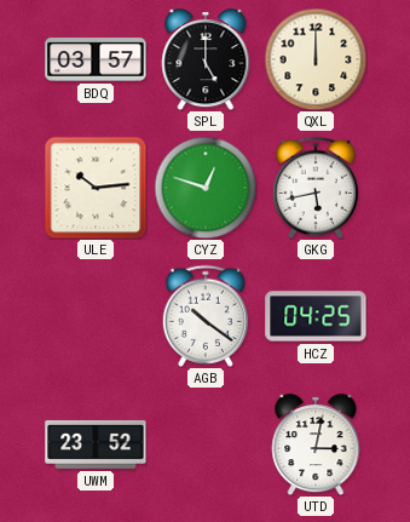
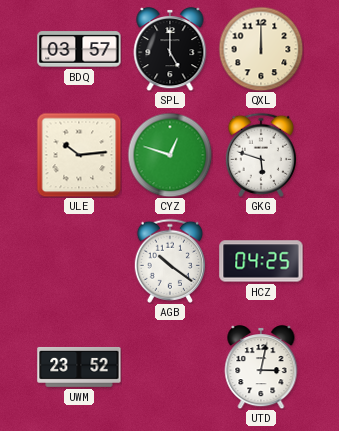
GKG: 5:43 -> 5:48
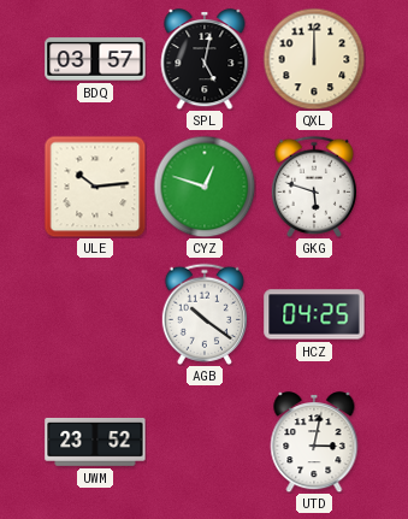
SPL: 5:00 -> 5:02
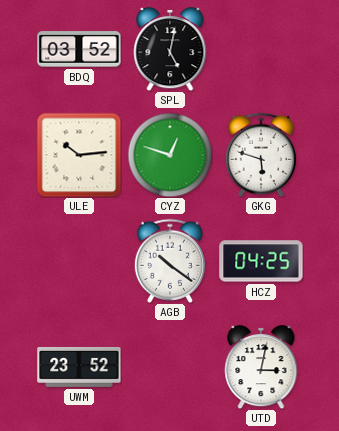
BDQ: 03:57 -> 03:52
QXL: 12:00 -> none
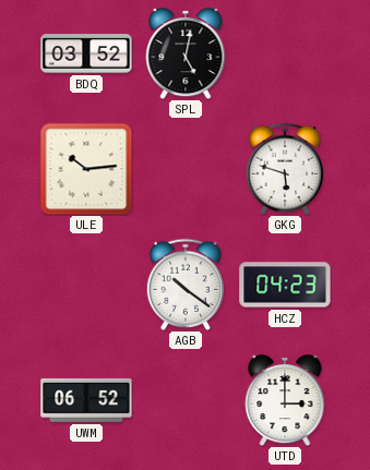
CYZ: 12:48 -> none
HCZ: 04:25 -> 04:23
UWM: 23:52 -> 06:52
UTD: 3:02 -> 3:00
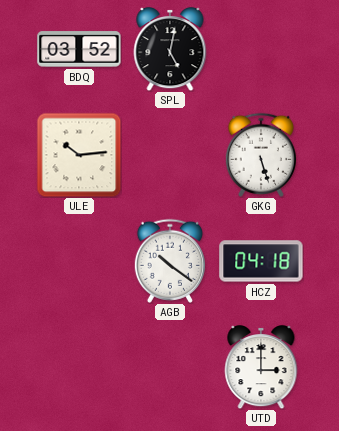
GKG: 5:48 -> 5:27
HCZ: 04:23 -> 04:18
UWM: 06:52 -> none
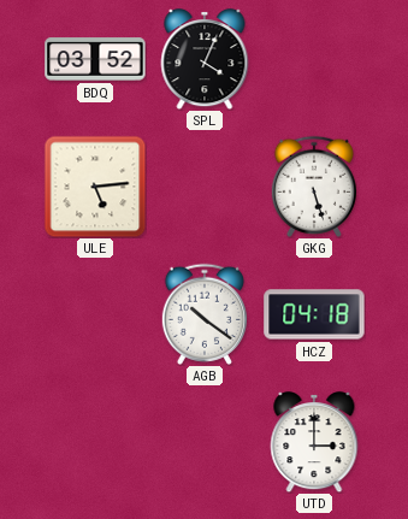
SPL: 5:02 -> 4:04
ULE: 10:14 -> 5:14
